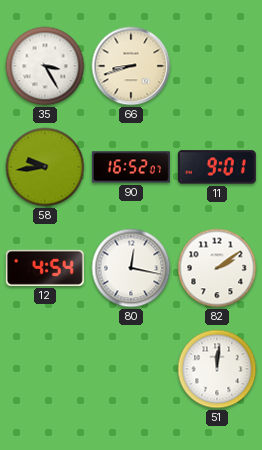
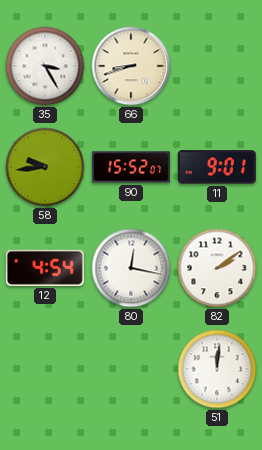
90: 16:52 -> 15:52
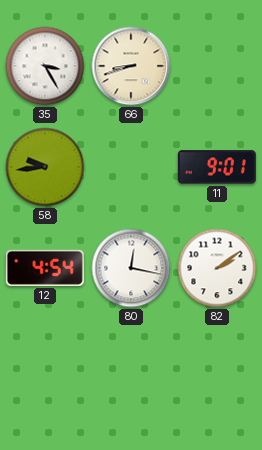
90: 15:52 -> none
51: 12:01 -> none
